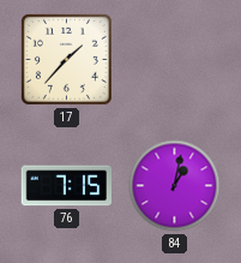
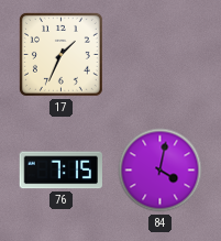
17: 1:37 -> 1:34
84: 1:02 -> 4:02
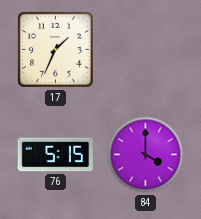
76: 7:15 -> 5:15
84: 4:02 -> 4:00
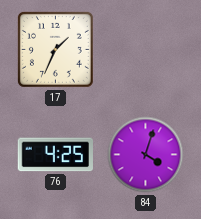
76: 5:15 -> 4:25
84: 4:00 -> 4:03
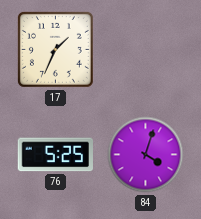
76: 4:25 -> 5:25
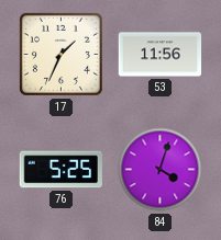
53: none -> 11:56
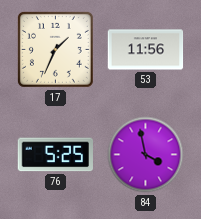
84: 4:03 -> 3:58
